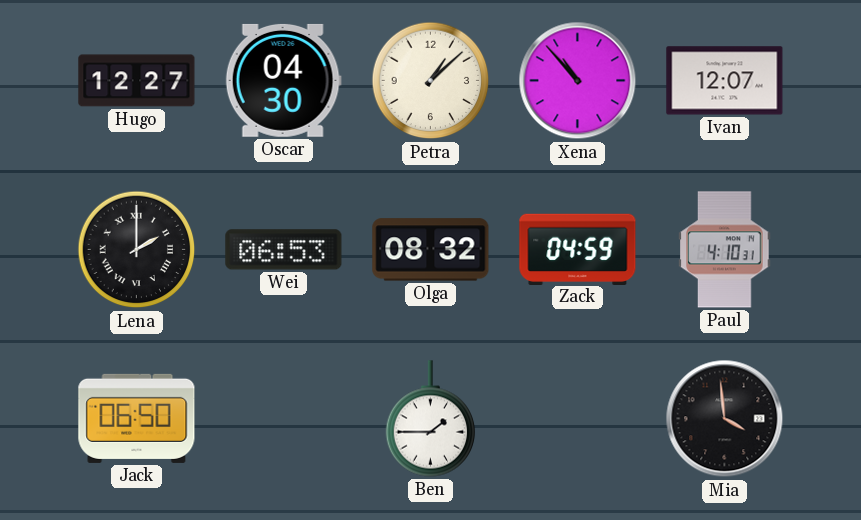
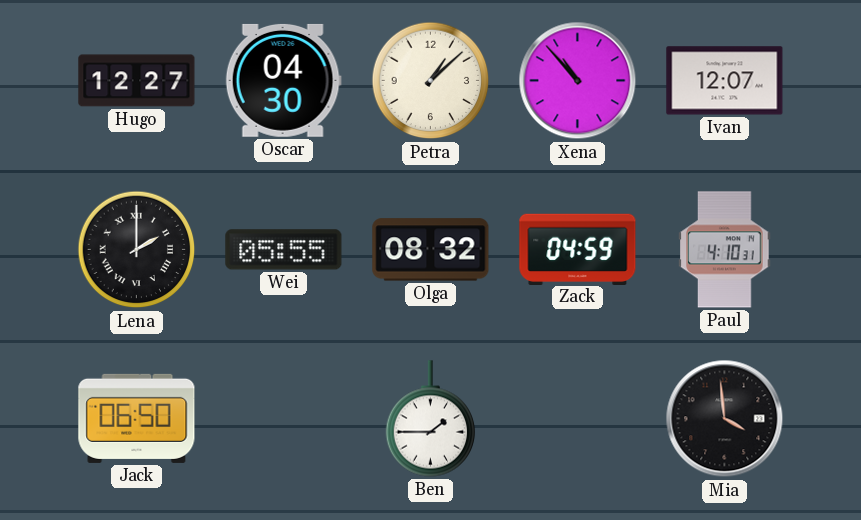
Wei: 06:53 -> 05:55
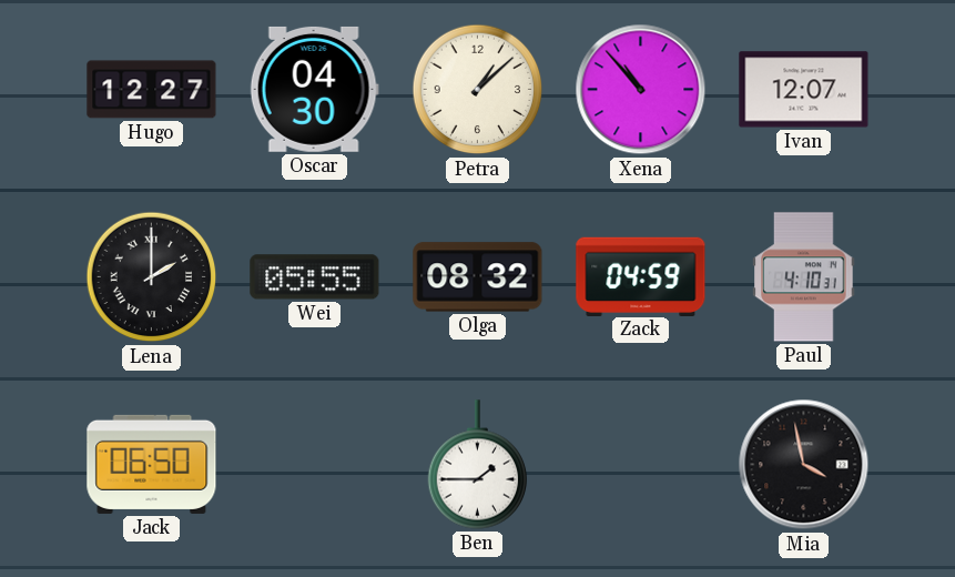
Mia: 3:59 -> 3:58
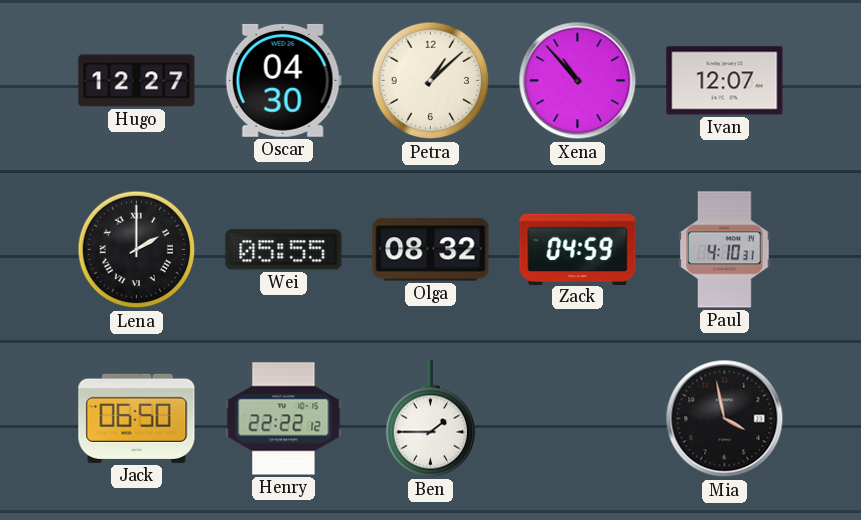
Henry: none -> 22:22
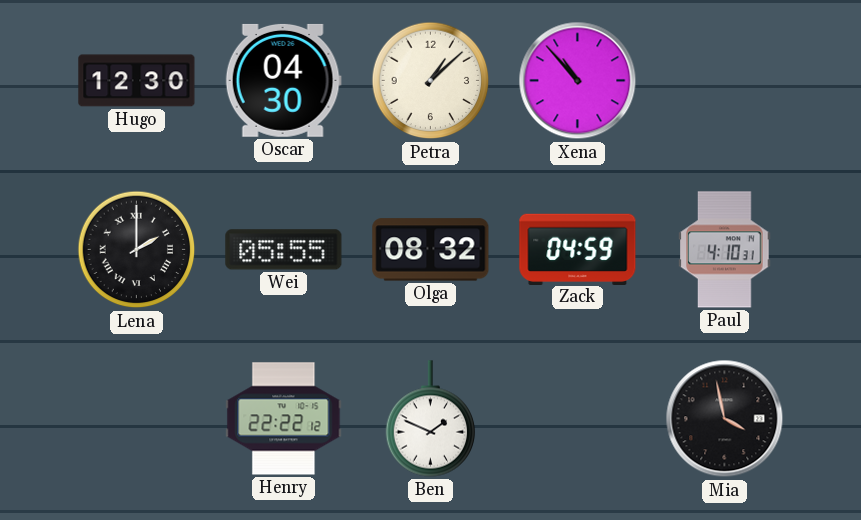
Hugo: 12:27 -> 12:30
Ivan: 12:07 -> none
Jack: 06:50 -> none
Ben: 1:45 -> 1:49
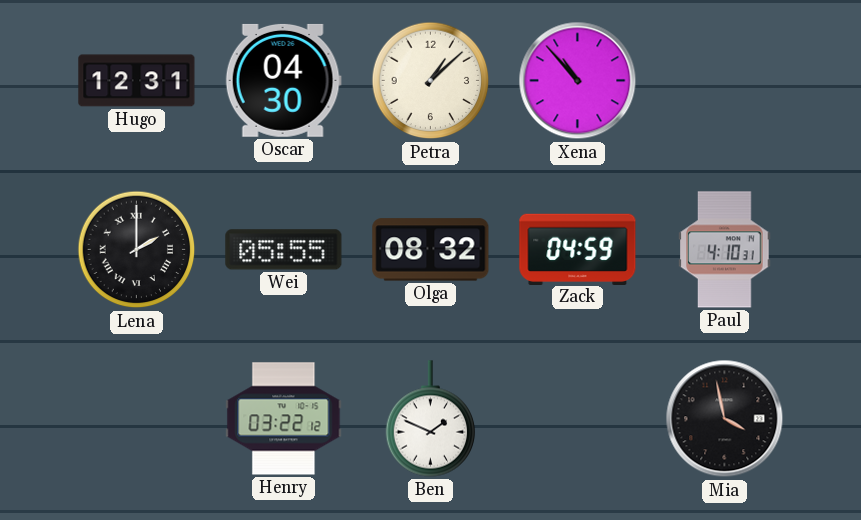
Hugo: 12:30 -> 12:31
Henry: 22:22 -> 03:22
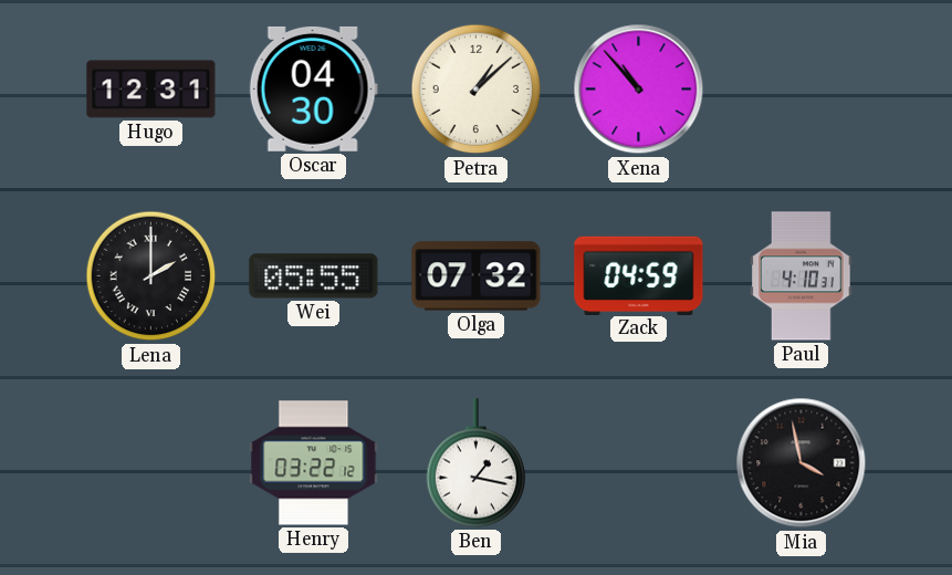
Olga: 08:32 -> 07:32
Ben: 1:49 -> 1:17
